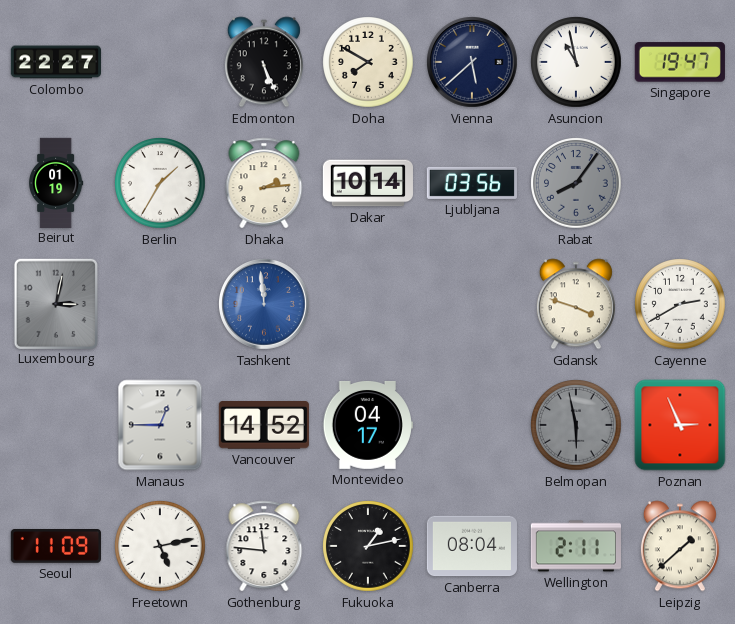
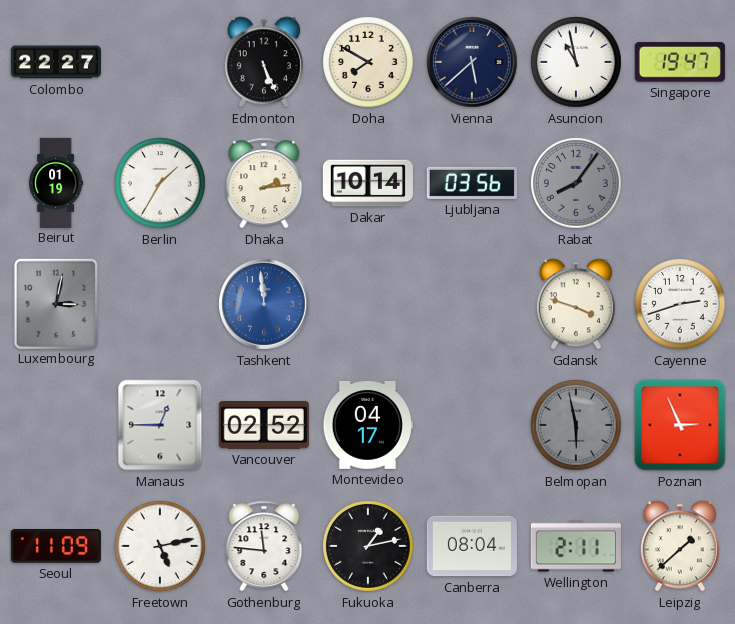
Cayenne: 2:40 -> 2:42
Vancouver: 14:52 -> 02:52
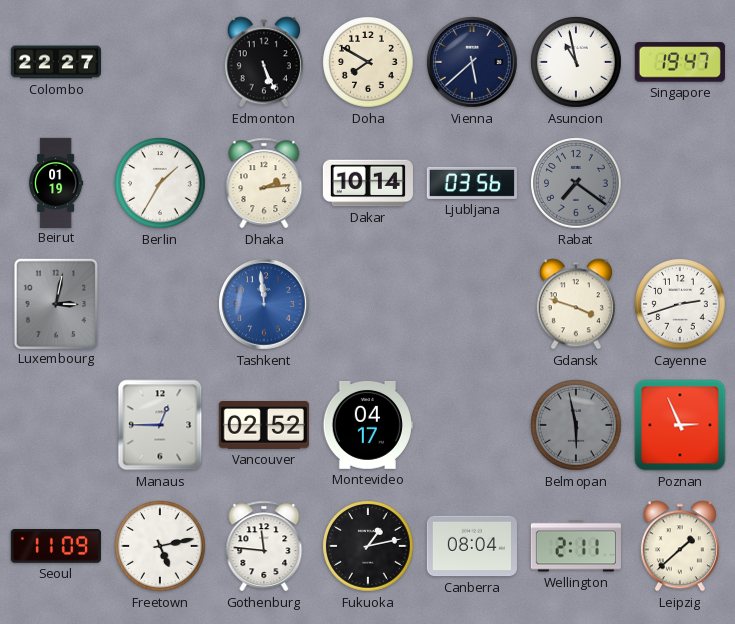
Rabat: 8:06 -> 7:21
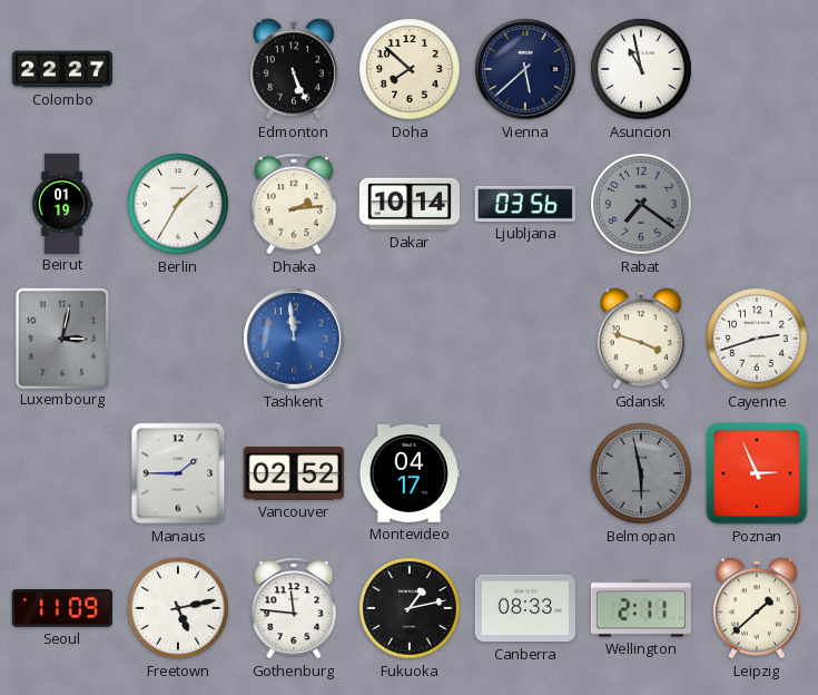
Doha: 7:50 -> 7:52
Singapore: 19:47 -> none
Manaus: 12:45 -> 1:45
Canberra: 08:04 -> 08:33
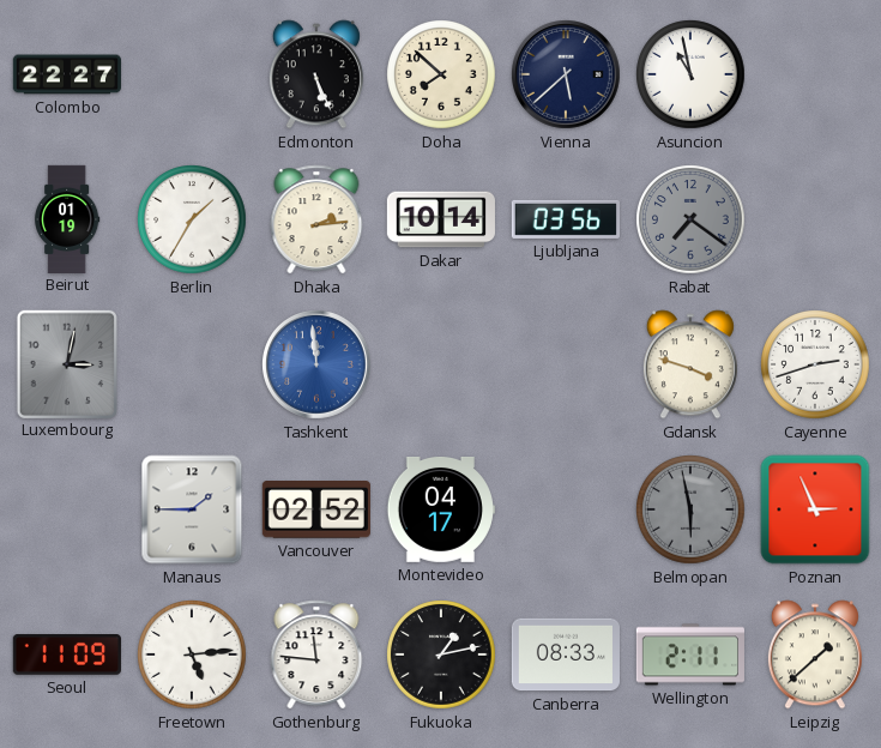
Freetown: 5:13 -> 5:14
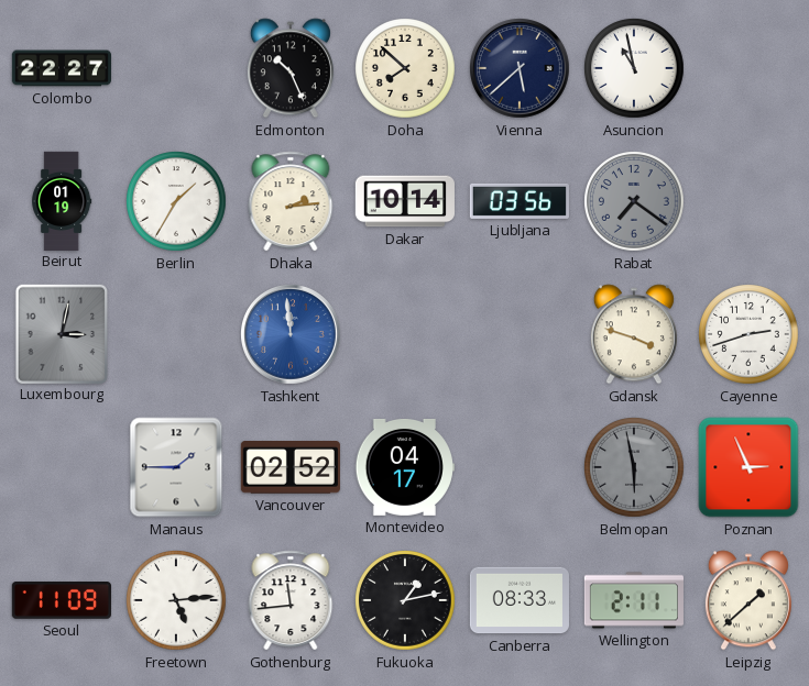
Edmonton: 5:26 -> 10:26
Gothenburg: 11:46 -> 11:44
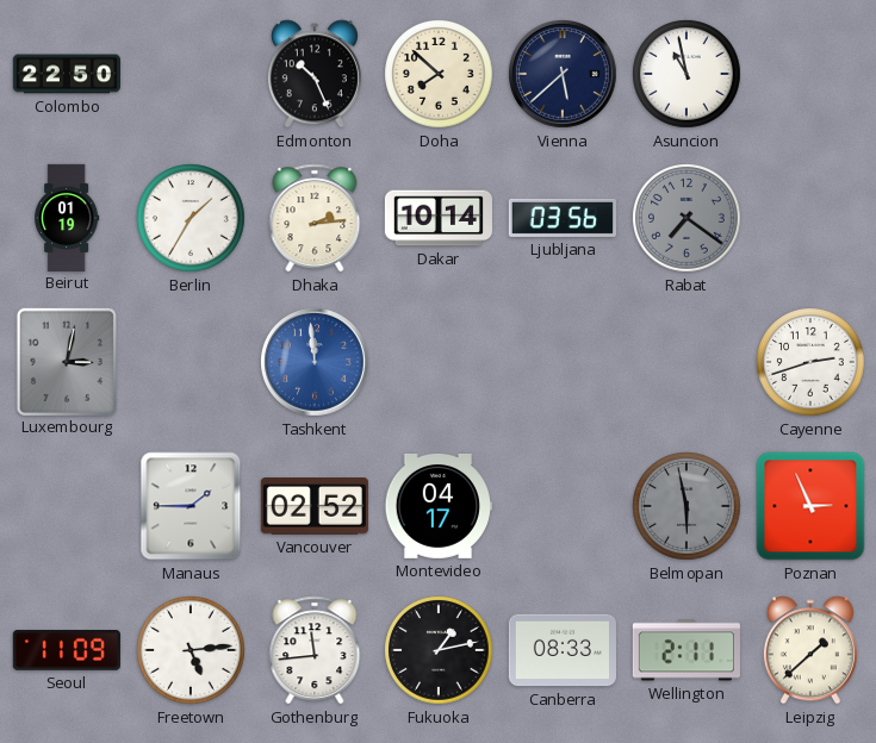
Colombo: 22:27 -> 22:50
Gdansk: 3:48 -> none
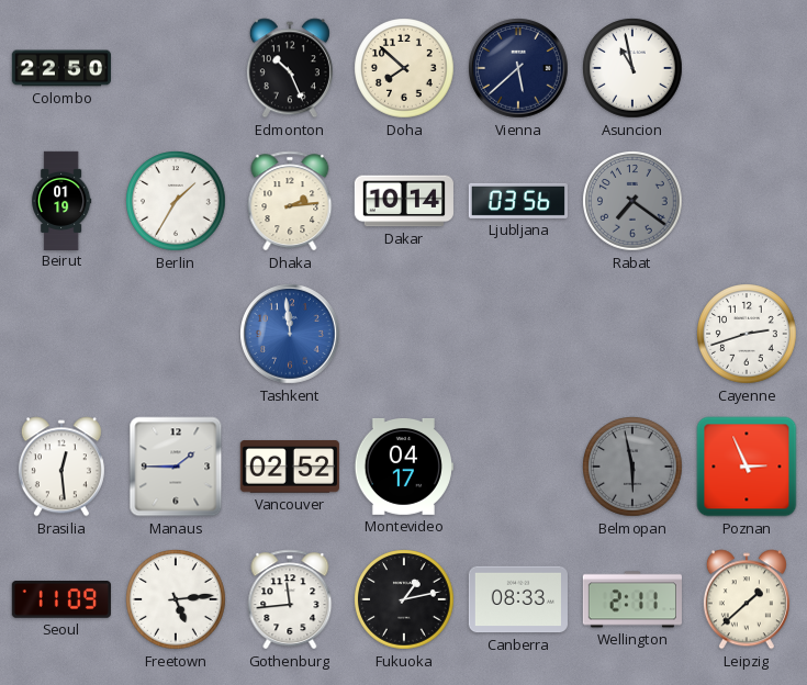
Luxembourg: 3:02 -> none
Brasilia: none -> 12:29
